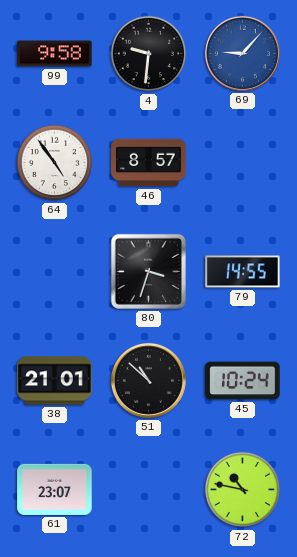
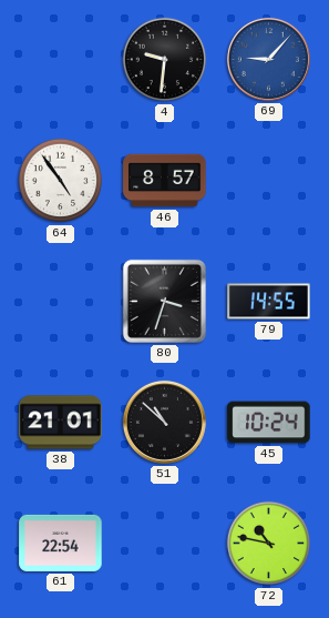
99: 9:58 -> none
61: 23:07 -> 22:54
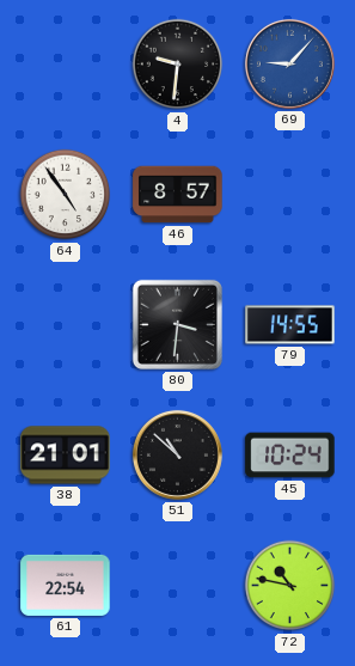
80: 3:33 -> 3:31
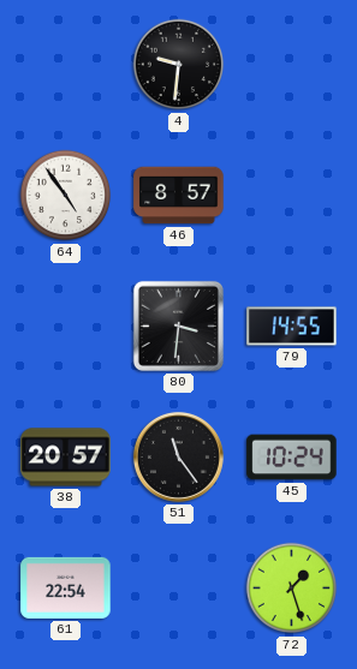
69: 9:07 -> none
38: 21:01 -> 20:57
51: 10:52 -> 11:24
72: 10:47 -> 1:27
